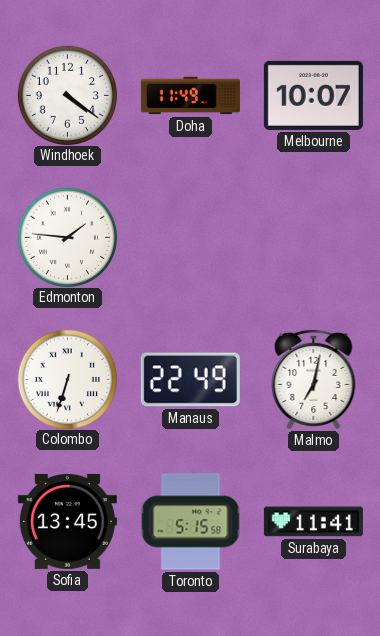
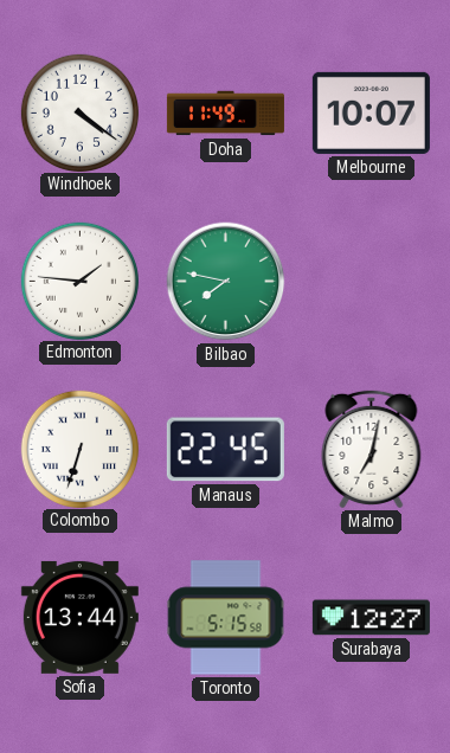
Bilbao: none -> 7:47
Manaus: 22:49 -> 22:45
Sofia: 13:45 -> 13:44
Surabaya: 11:41 -> 12:27
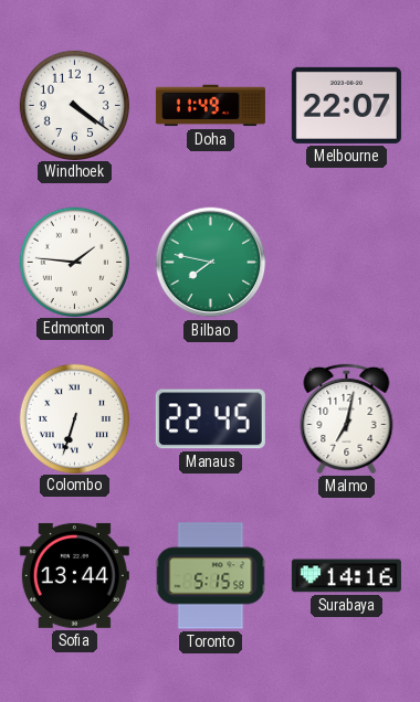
Melbourne: 10:07 -> 22:07
Surabaya: 12:27 -> 14:16
